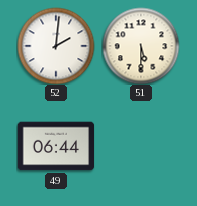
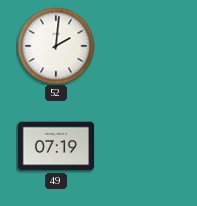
51: 5:30 -> none
49: 06:44 -> 07:19
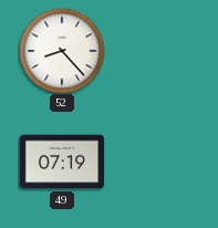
52: 2:01 -> 8:23
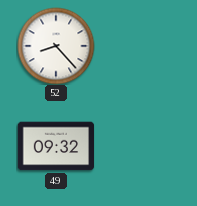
49: 07:19 -> 09:32
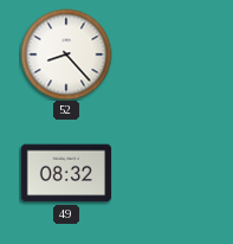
49: 09:32 -> 08:32
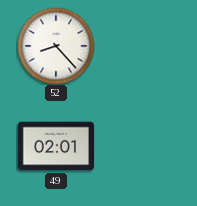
49: 08:32 -> 02:01
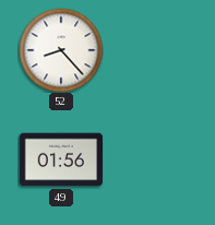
49: 02:01 -> 01:56
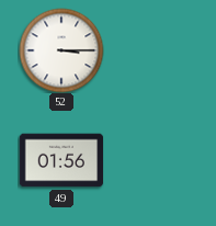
52: 8:23 -> 3:15
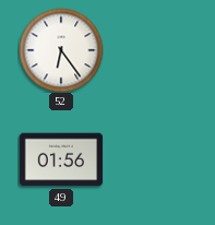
52: 3:15 -> 6:24
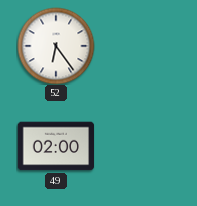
49: 01:56 -> 02:00
